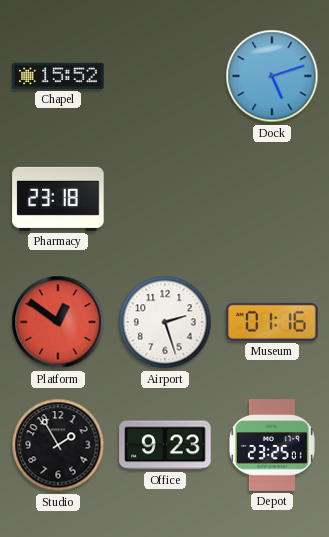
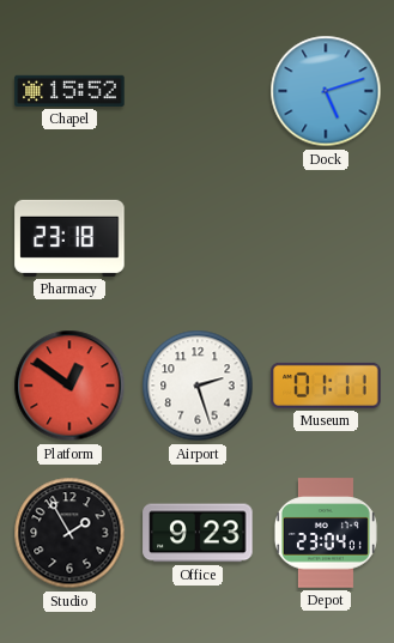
Museum: 01:16 -> 01:11
Depot: 23:25 -> 23:04
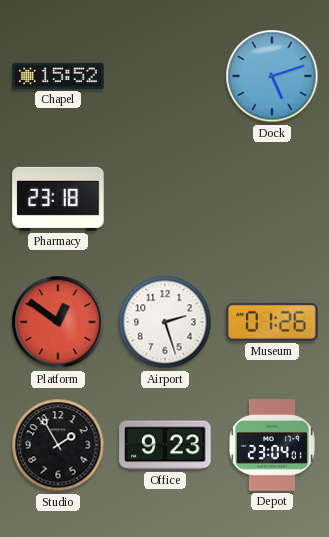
Museum: 01:11 -> 01:26
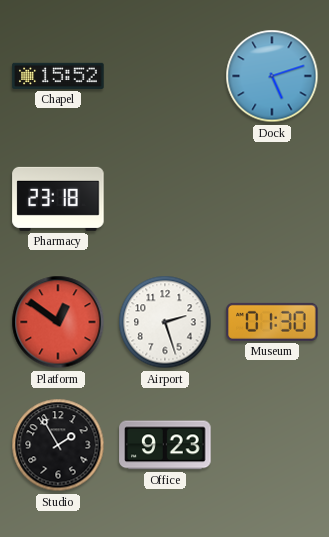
Museum: 01:26 -> 01:30
Depot: 23:04 -> none
